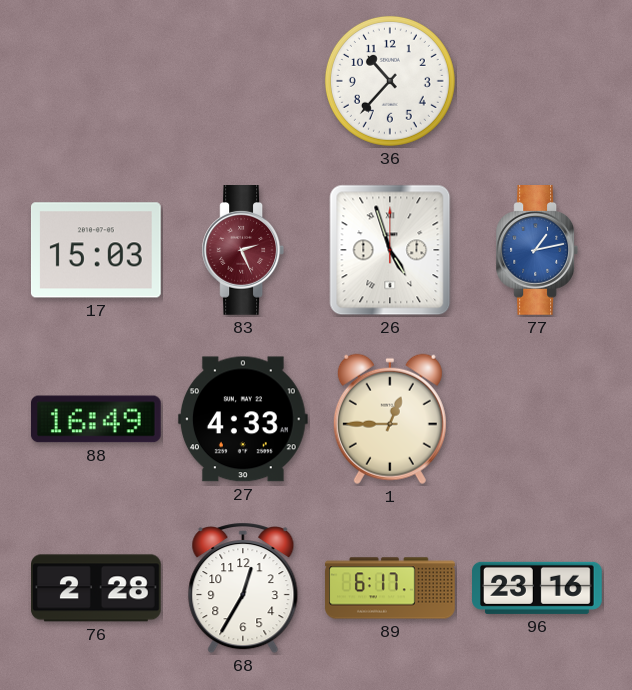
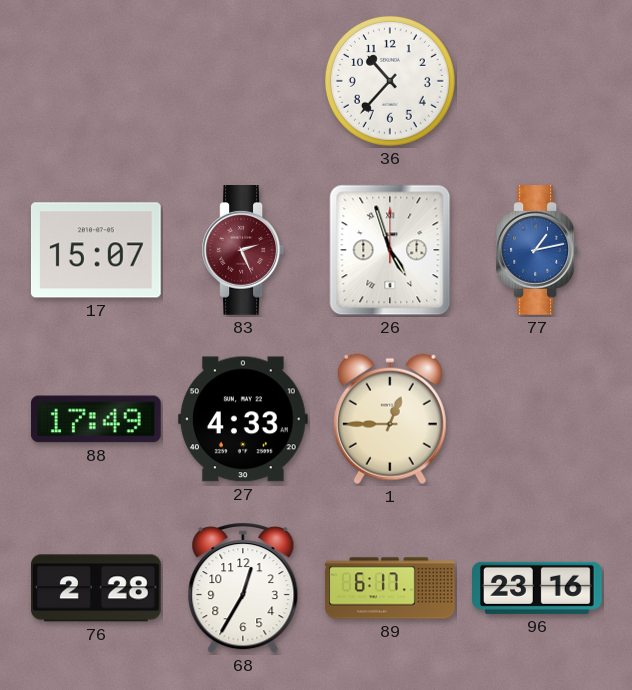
17: 15:03 -> 15:07
88: 16:49 -> 17:49
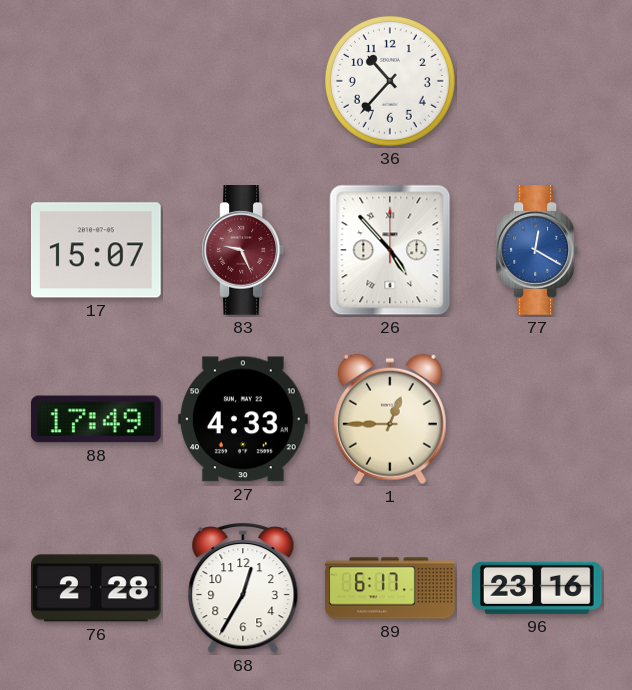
83: 2:26 -> 9:26
26: 4:57 -> 4:53
77: 1:13 -> 12:20
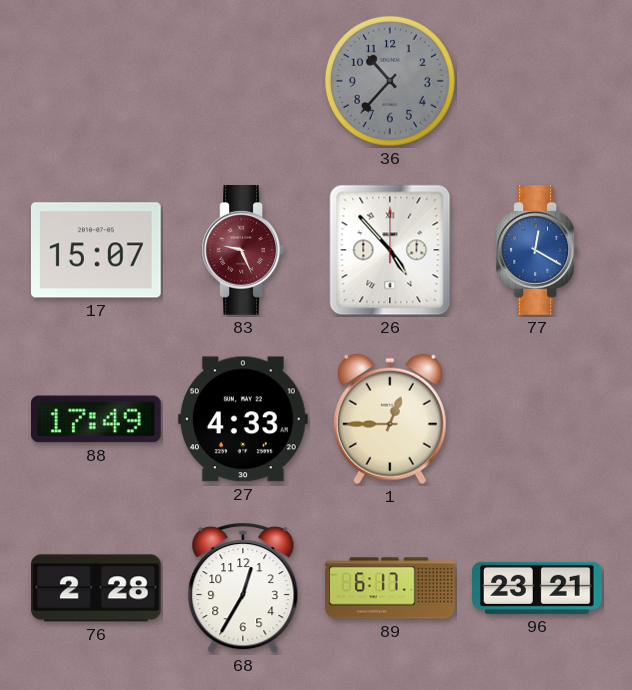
36 dial: white -> grey
96: 23:16 -> 23:21
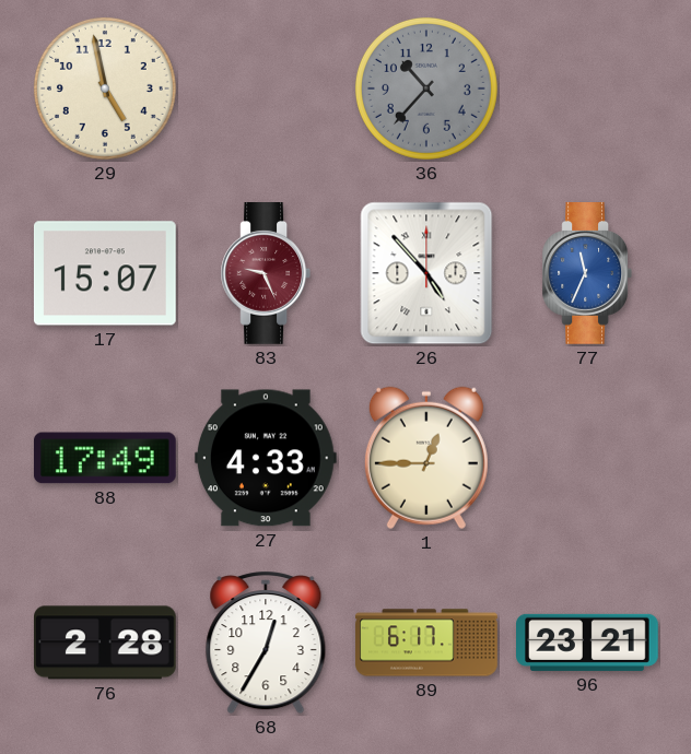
29: none -> 4:58
77: 12:20 -> 11:34
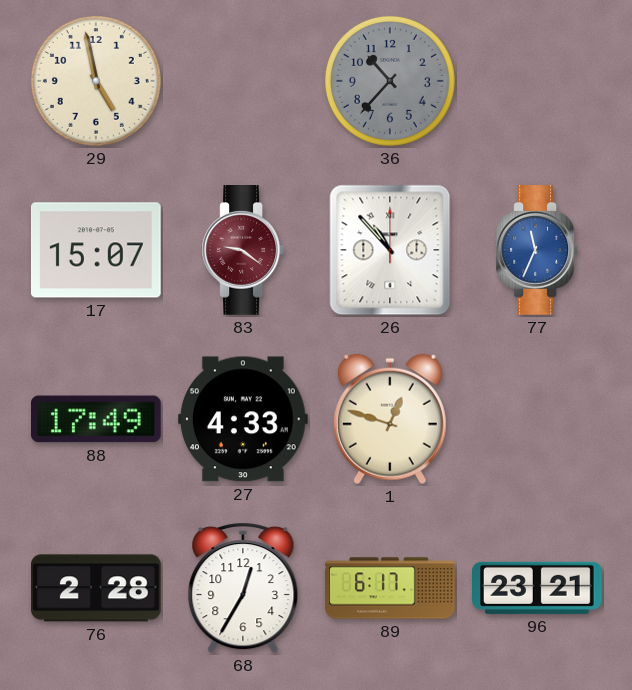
83: 9:26 -> 9:21
26: 4:53 -> 10:53
1: 12:45 -> 12:48
